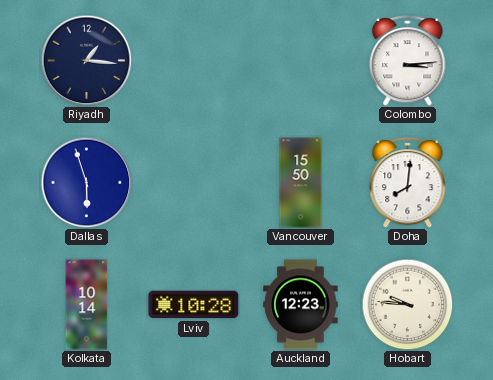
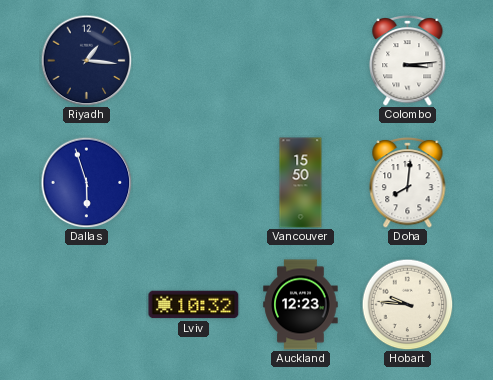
Kolkata: 10:14 -> none
Lviv: 10:28 -> 10:32
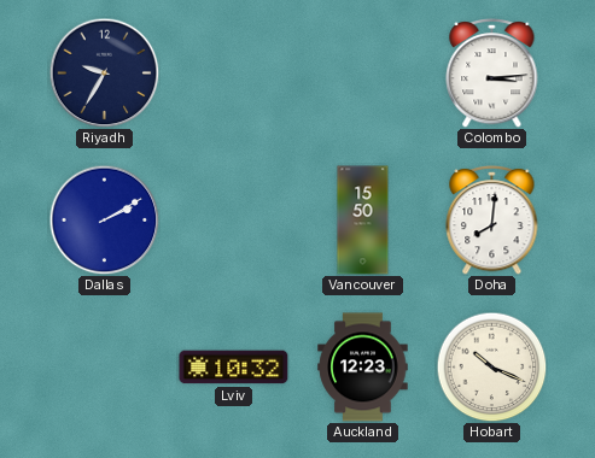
Riyadh: 1:16 -> 9:35
Dallas: 5:57 -> 2:10
Hobart: 9:46 -> 10:19
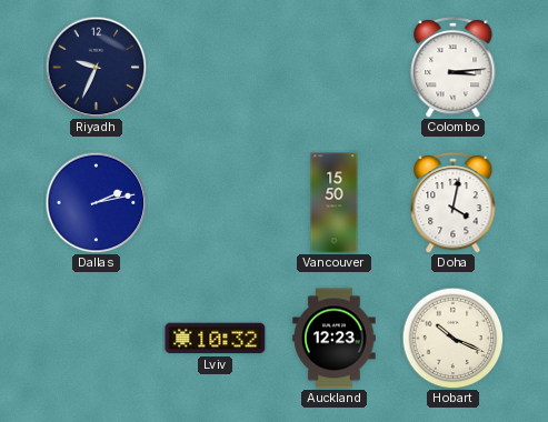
Riyadh: 9:35 -> 9:34
Dallas: 2:10 -> 2:13
Doha: 8:01 -> 4:02
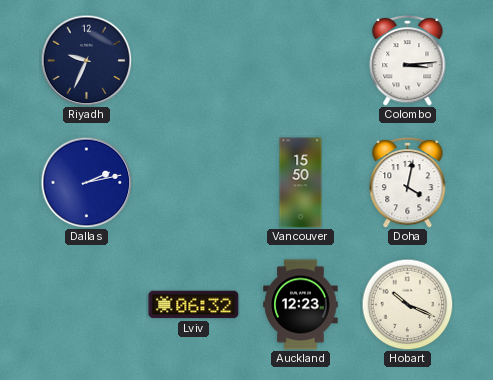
Lviv: 10:32 -> 06:32
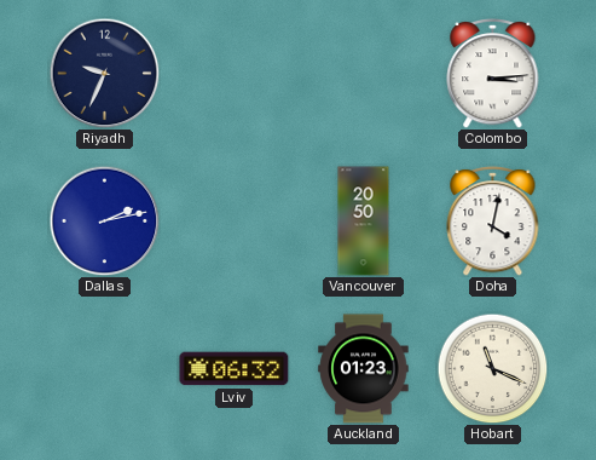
Vancouver: 15:50 -> 20:50
Auckland: 12:23 -> 01:23
Hobart: 10:19 -> 11:19
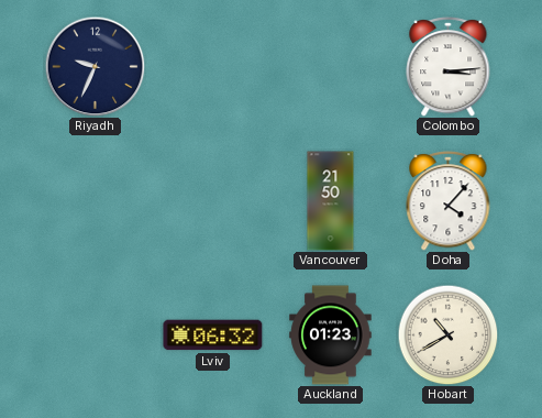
Dallas: 2:13 -> none
Vancouver: 20:50 -> 21:50
Doha: 4:02 -> 4:07
Hobart: 11:19 -> 10:40
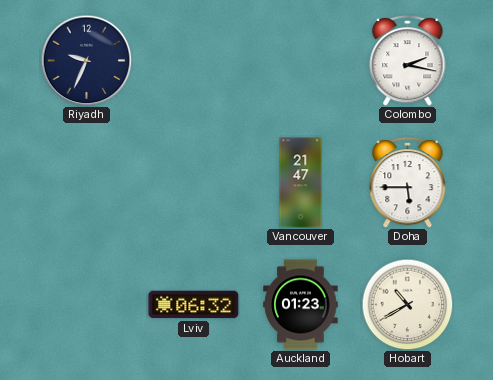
Colombo: 3:14 -> 2:17
Vancouver: 21:50 -> 21:47
Doha: 4:07 -> 5:45
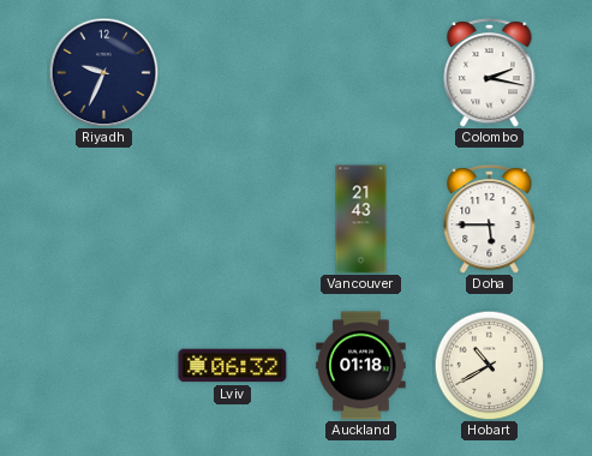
Vancouver: 21:47 -> 21:43
Auckland: 01:23 -> 01:18
